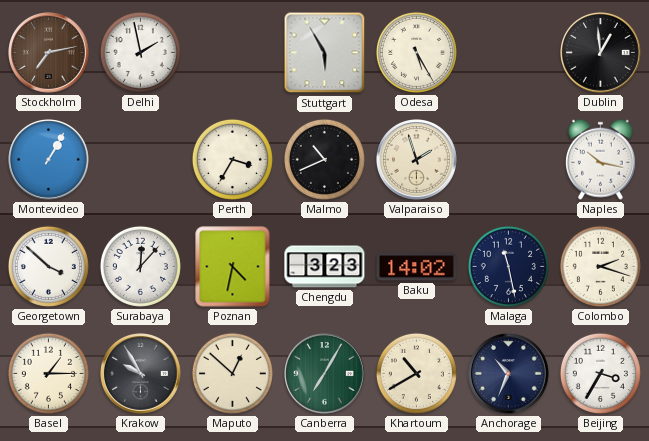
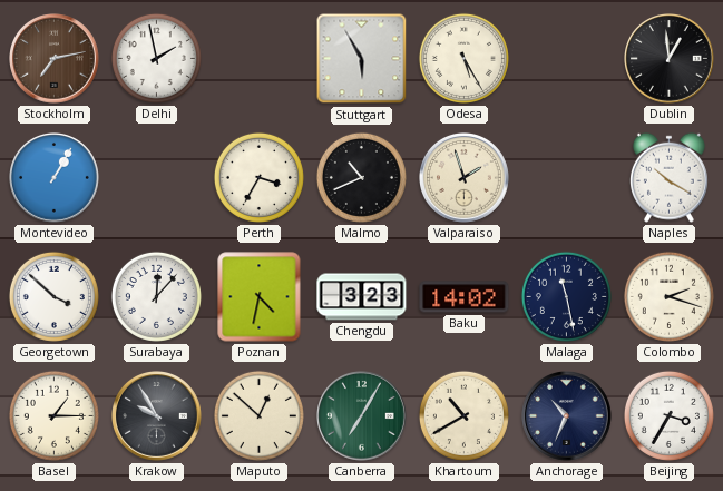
Naples: 10:17 -> 10:20
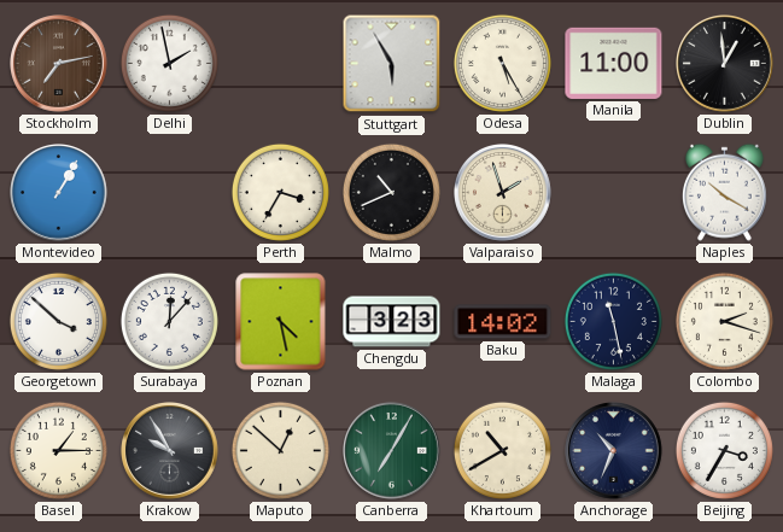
Manila: none -> 11:00
Poznan: 4:32 -> 4:28
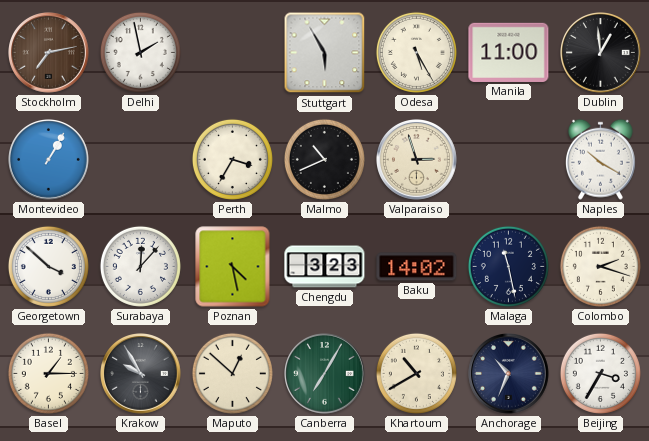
Valparaiso: 1:57 -> 2:57
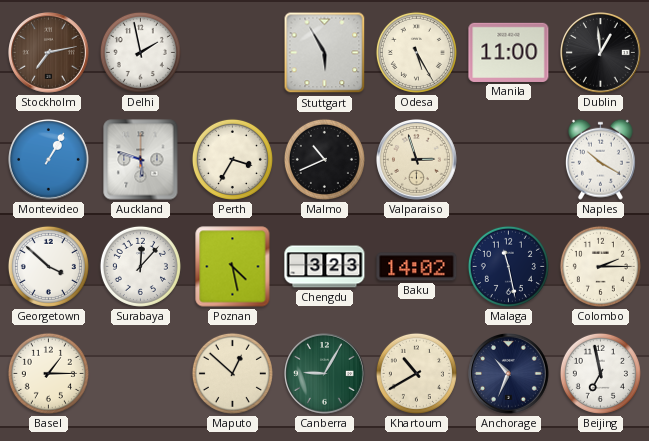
Auckland: none -> 5:48
Colombo: 2:18 -> 2:15
Krakow: 9:55 -> none
Canberra: 7:05 -> 9:05
Beijing: 3:35 -> 6:58
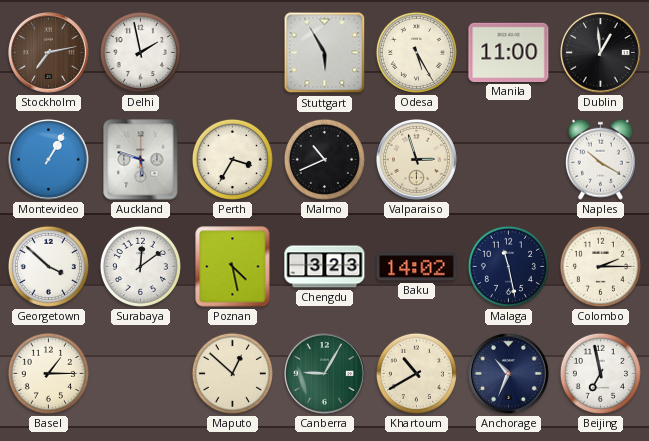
Surabaya: 12:07 -> 12:09
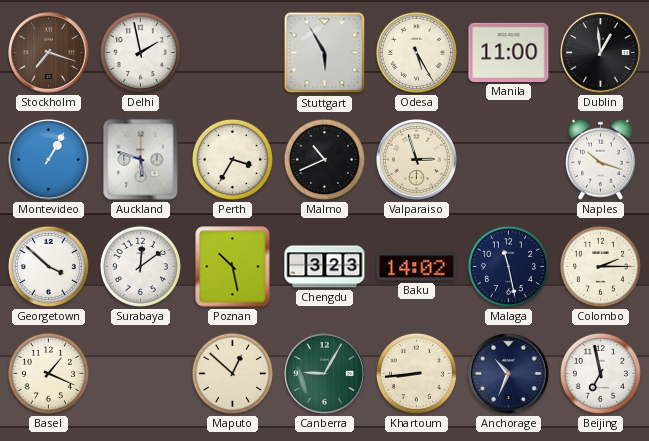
Stockholm: 7:13 -> 7:18
Naples: 10:20 -> 10:18
Poznan: 4:28 -> 10:28
Basel: 1:15 -> 1:19
Khartoum: 10:40 -> 8:44
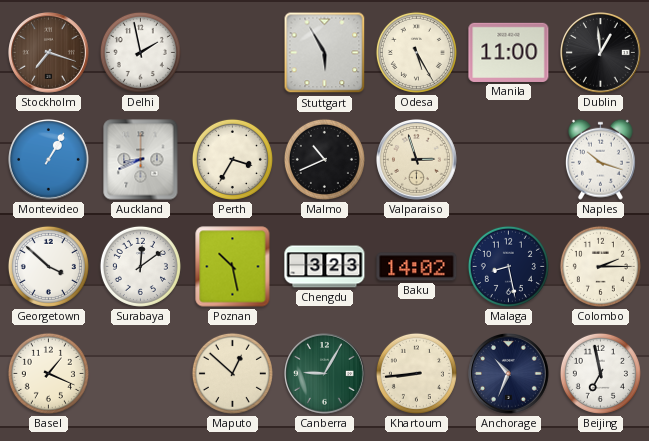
Auckland: 5:48 -> 8:41
Malaga: 11:28 -> 8:28
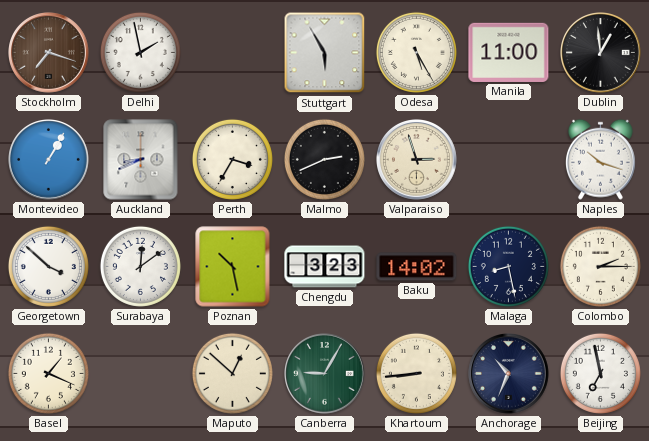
Malmo: 10:41 -> 2:41
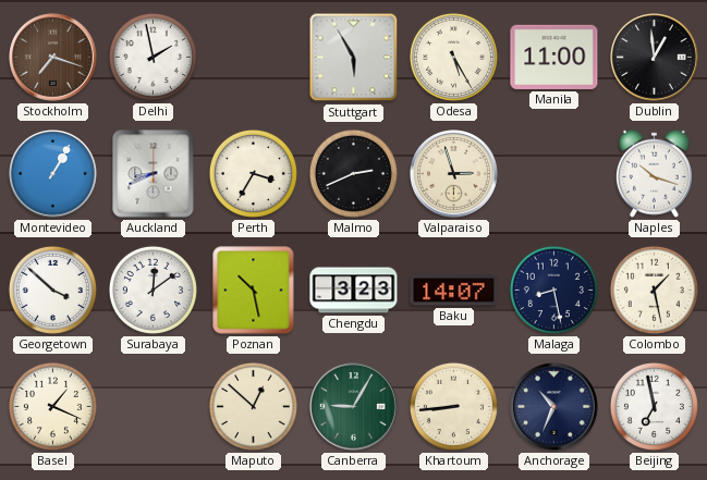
Baku: 14:02 -> 14:07
Colombo: 2:15 -> 1:28
